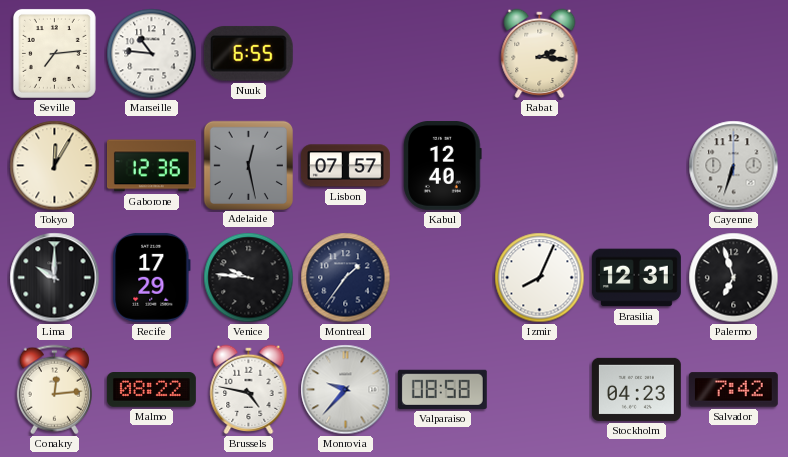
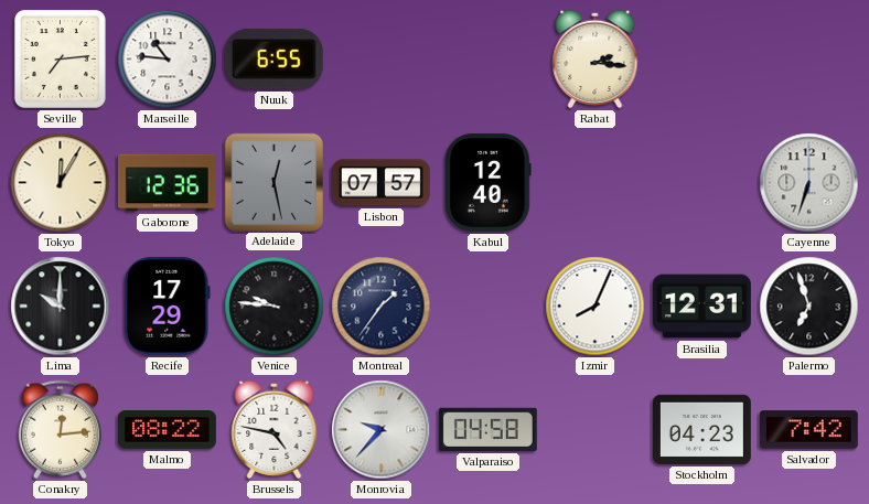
Valparaiso: 08:58 -> 04:58
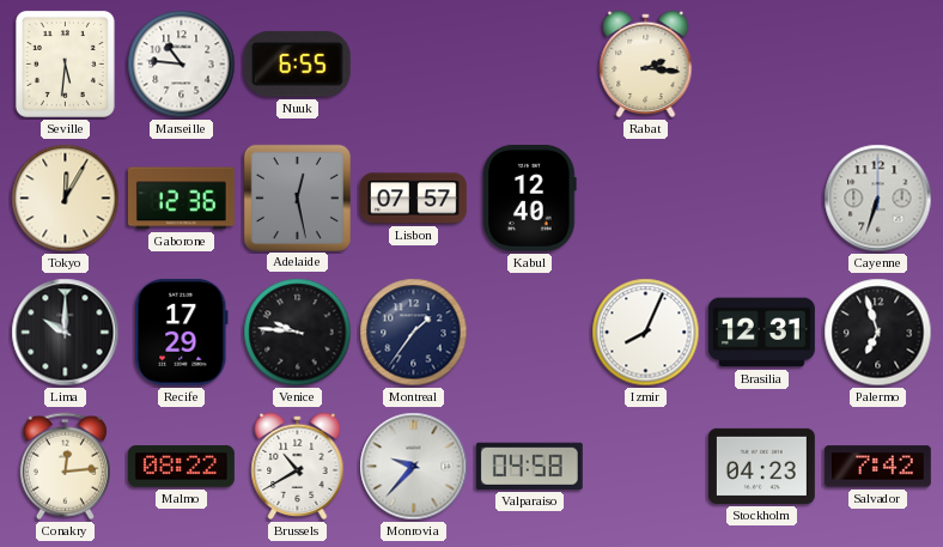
Seville: 7:14 -> 5:31
Brussels: 4:47 -> 10:40
